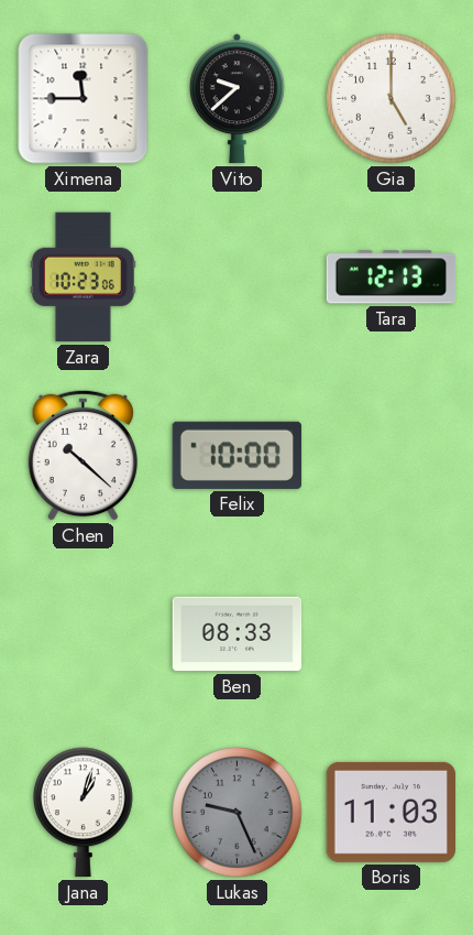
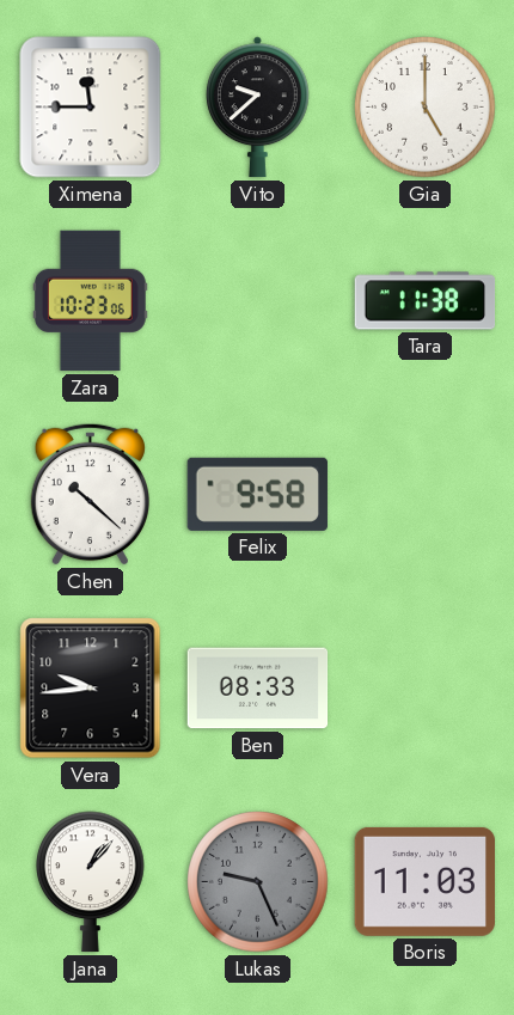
Tara: 12:13 -> 11:38
Felix: 10:00 -> 9:58
Vera: none -> 9:44
Jana: 1:03 -> 1:07
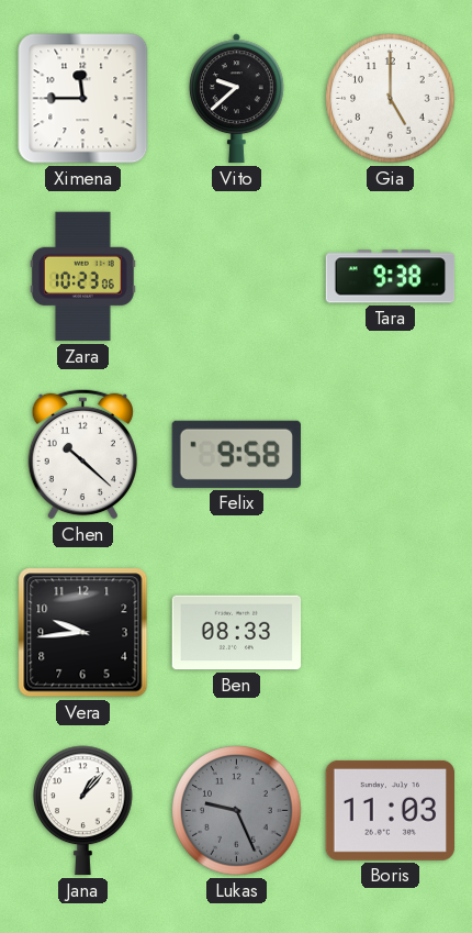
Tara: 11:38 -> 9:38
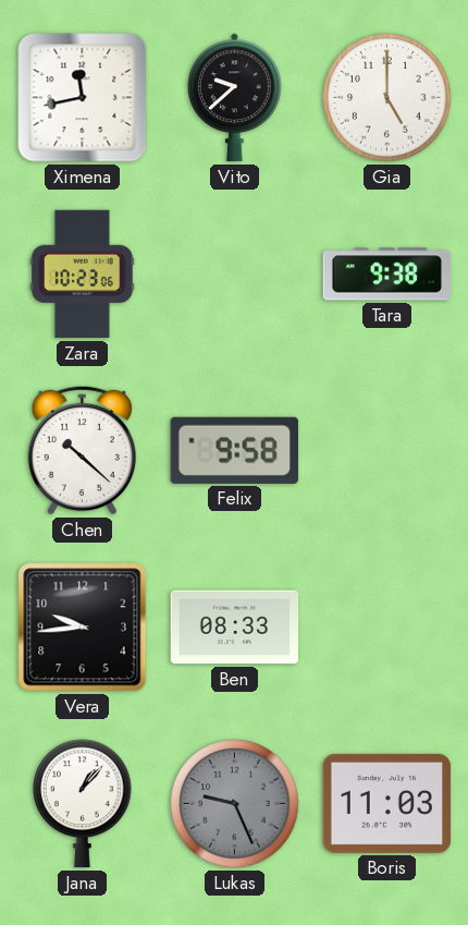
Ximena: 11:45 -> 11:43
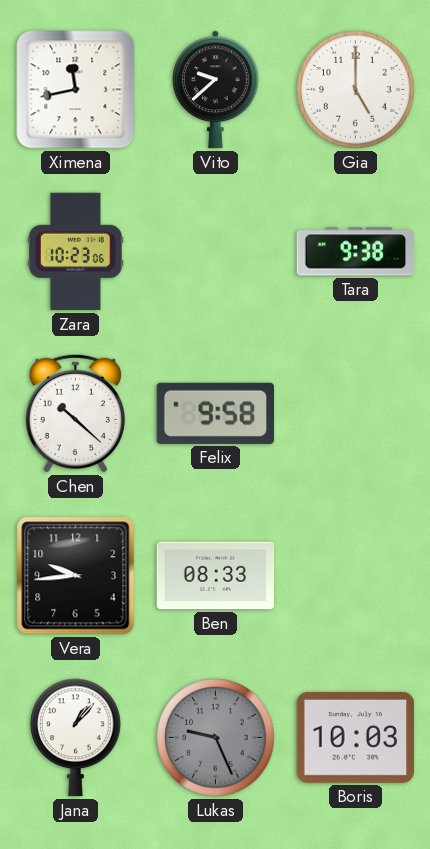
Boris: 11:03 -> 10:03
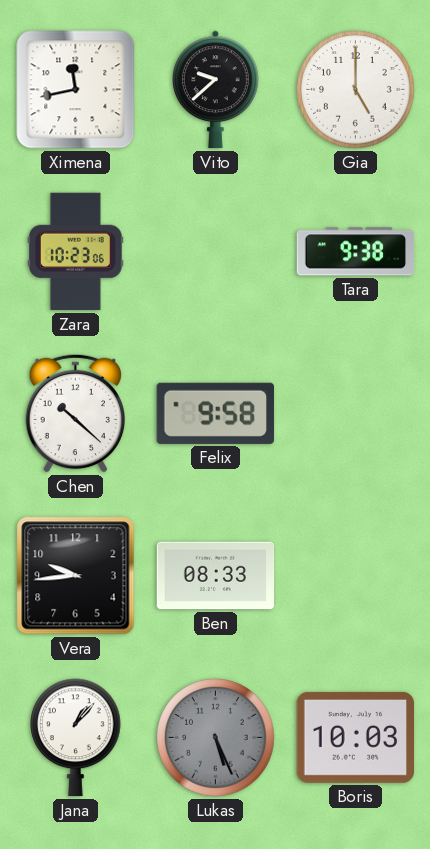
Lukas: 9:26 -> 5:26
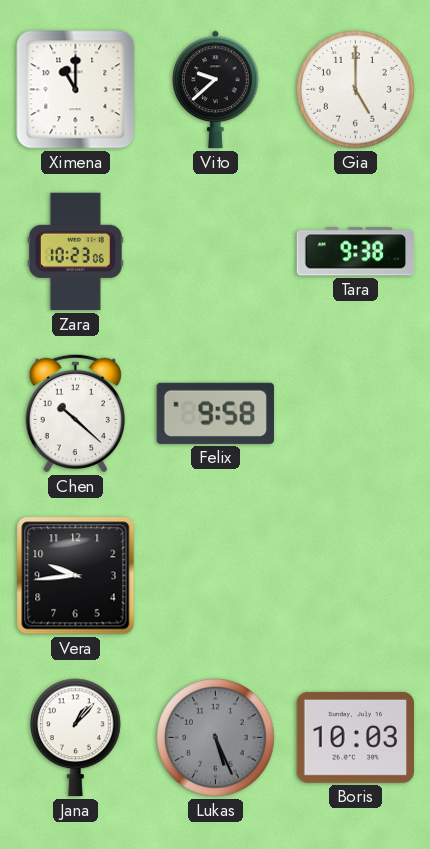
Ximena: 11:43 -> 11:00
Ben: 08:33 -> none
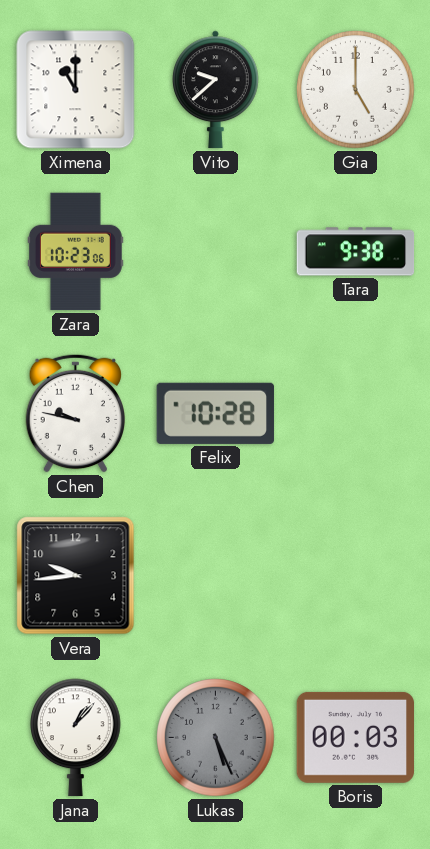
Chen: 10:22 -> 9:47
Felix: 9:58 -> 10:28
Boris: 10:03 -> 00:03
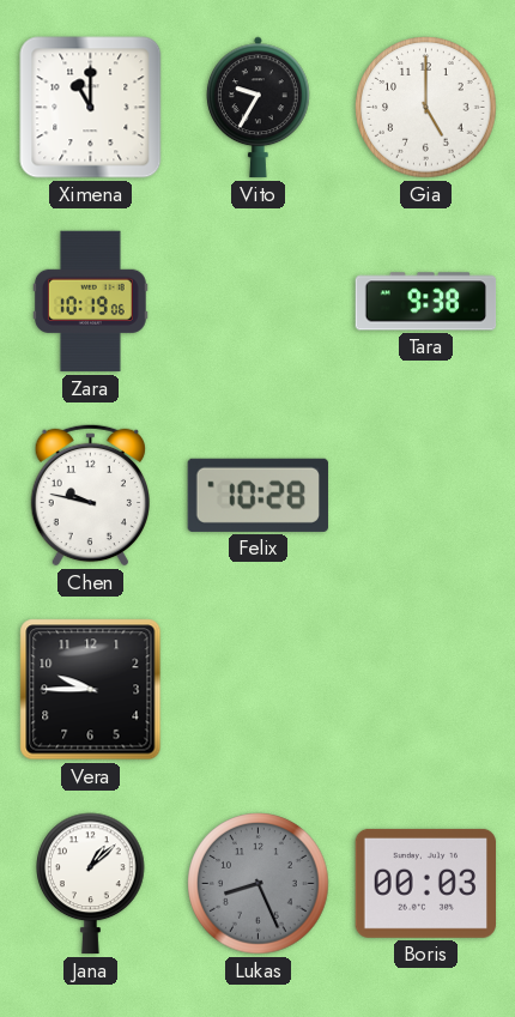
Vito: 9:38 -> 9:35
Zara: 10:23 -> 10:19
Vera: 9:44 -> 9:45
Jana: 1:07 -> 1:08
Lukas: 5:26 -> 8:26
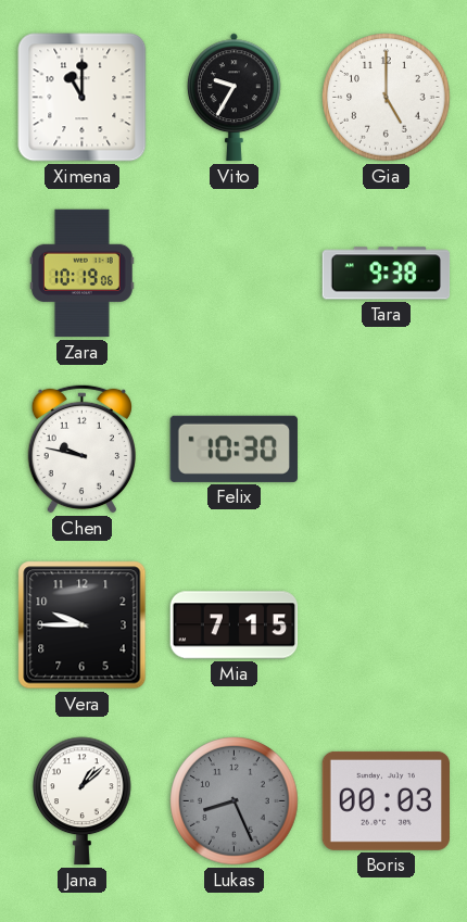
Felix: 10:28 -> 10:30
Mia: none -> 7:15
